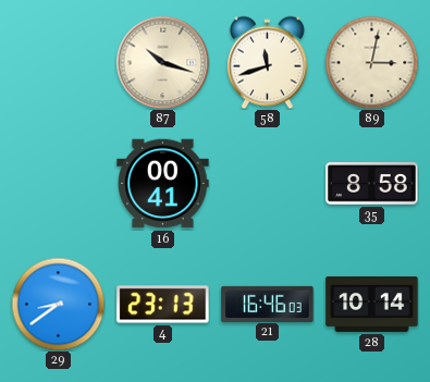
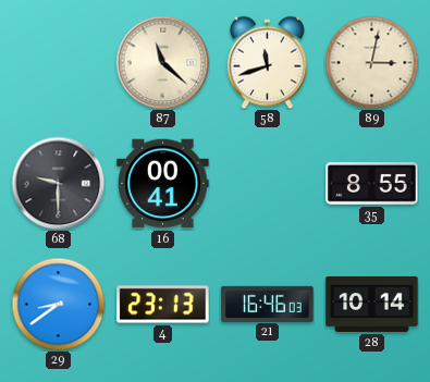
87: 10:18 -> 11:22
68: none -> 9:30
35: 8:58 -> 8:55
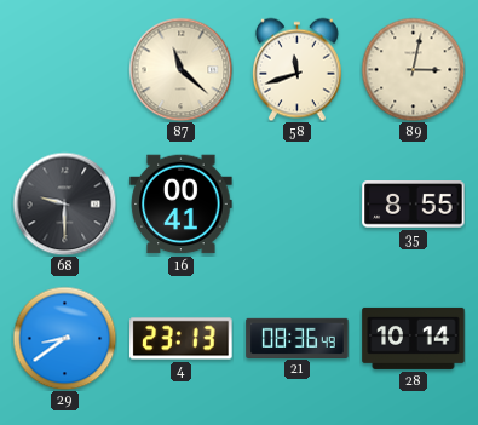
21: 16:46 -> 08:36
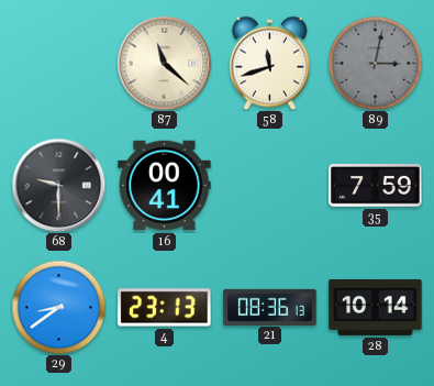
89 dial: cream -> grey
35: 8:55 -> 7:59
21: 08:36:49 -> 08:36:13
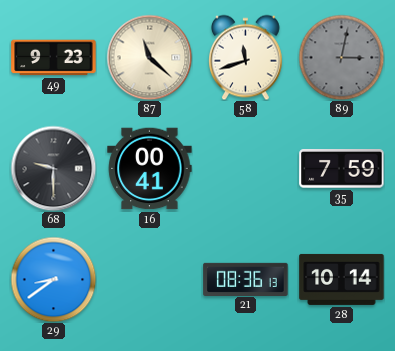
49: none -> 9:23
4: 23:13 -> none
